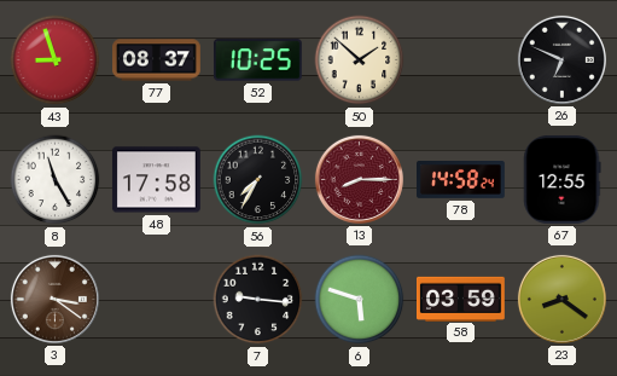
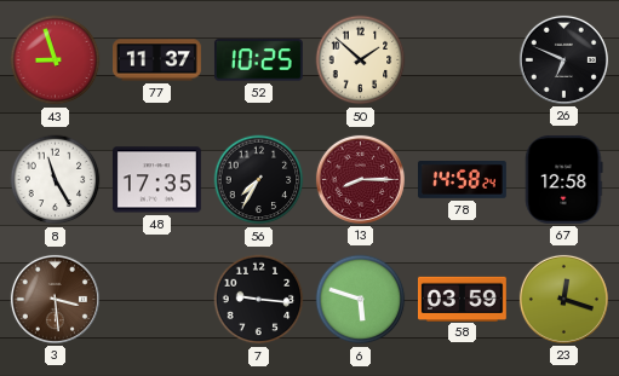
77: 08:37 -> 11:37
48: 17:58 -> 17:35
67: 12:55 -> 12:58
3: 3:21 -> 3:29
23: 8:21 -> 12:18
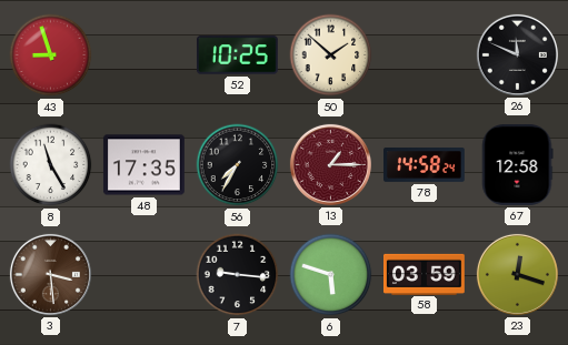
77: 11:37 -> none
26: 6:49 -> 11:49
13: 8:15 -> 1:15
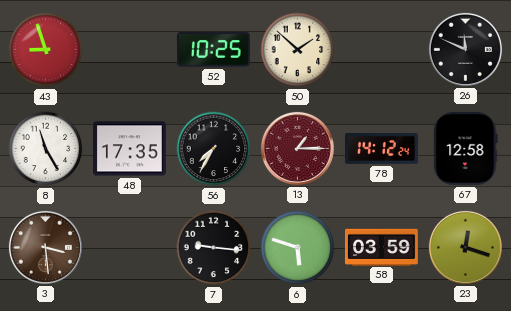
78: 14:58 -> 14:12
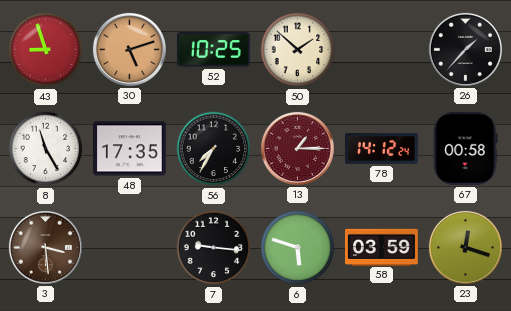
30: none -> 5:12
26: 11:49 -> 1:37
67: 12:58 -> 00:58
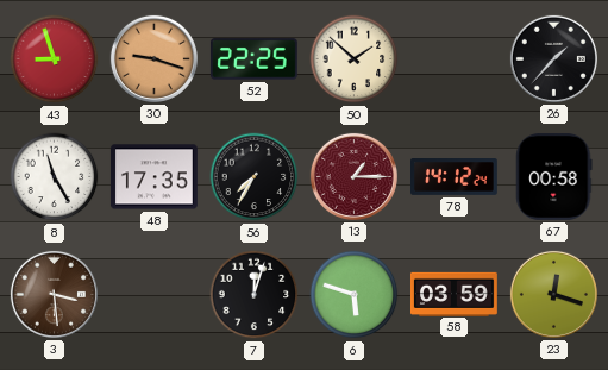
30: 5:12 -> 9:18
52: 10:25 -> 22:25
7: 9:16 -> 12:03
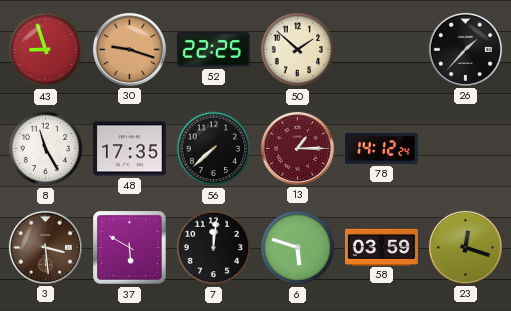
56: 7:35 -> 7:38
67: 00:58 -> none
37: none -> 5:50
7: 12:03 -> 12:01
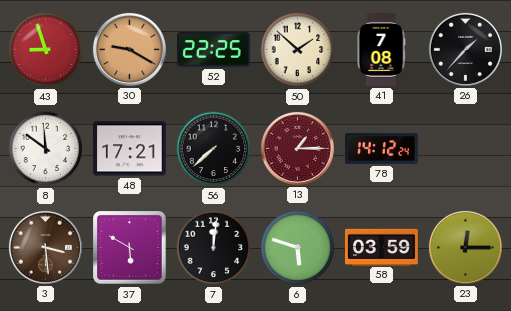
30: 9:18 -> 9:20
41: none -> 7:08
8: 11:25 -> 11:51
48: 17:35 -> 17:21
23: 12:18 -> 12:15
